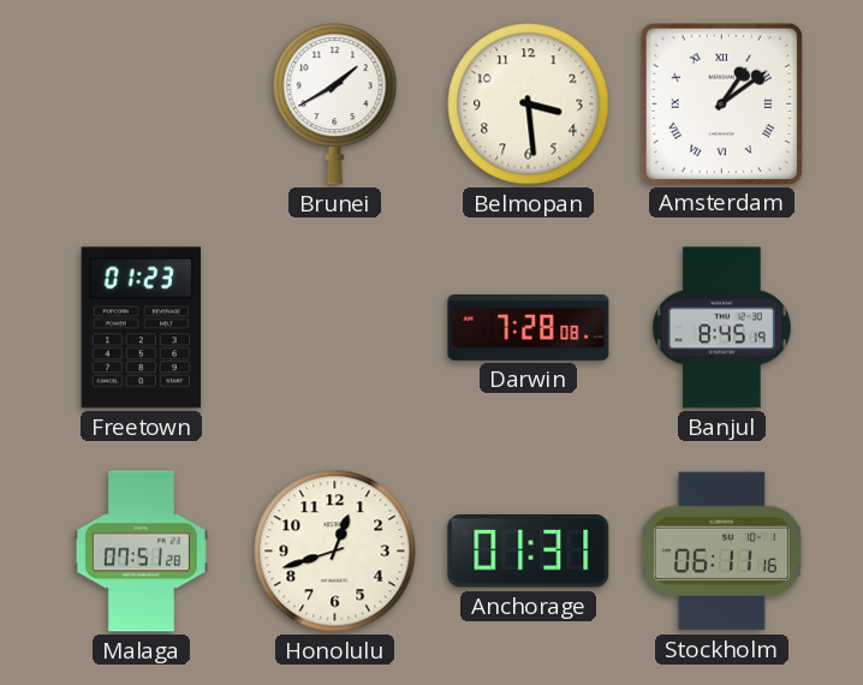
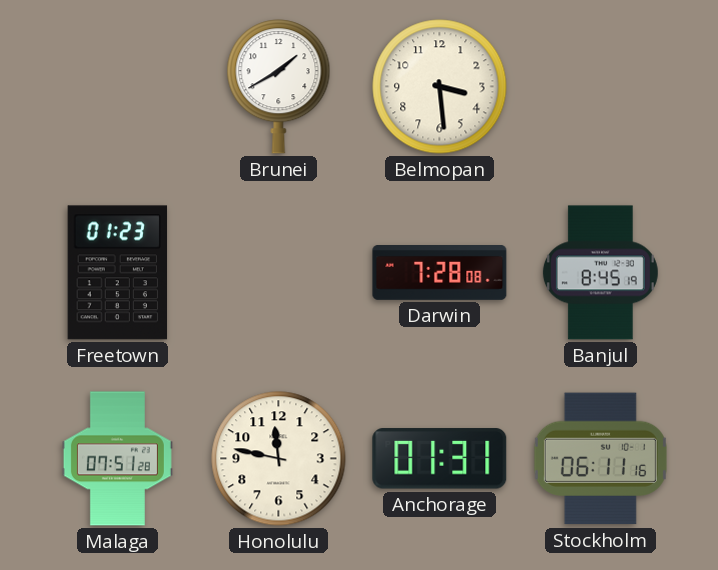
Amsterdam: 1:09 -> none
Honolulu: 12:42 -> 11:47
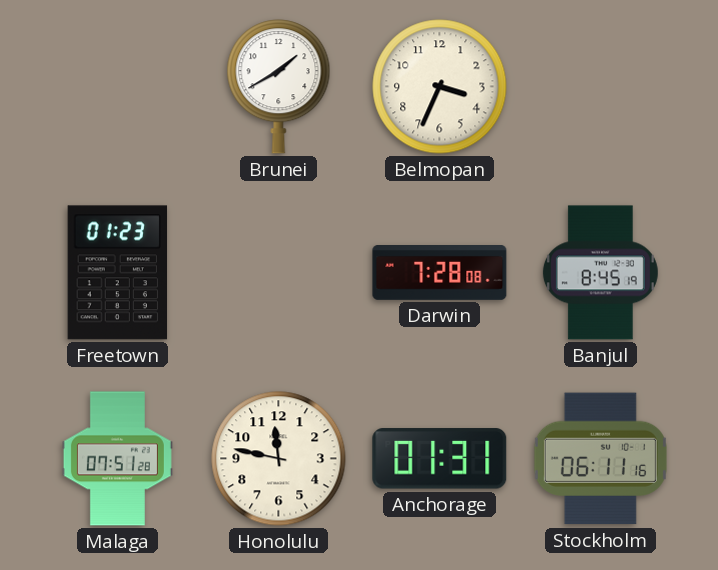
Belmopan: 3:29 -> 3:34
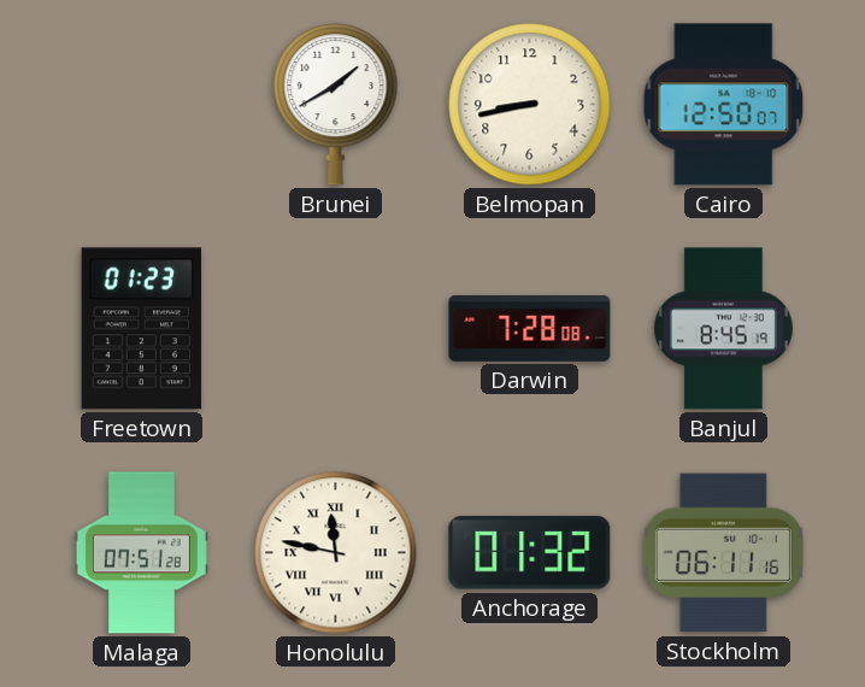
Belmopan: 3:34 -> 8:43
Cairo: none -> 12:50
Honolulu numerals: Arabic -> Roman
Anchorage: 01:31 -> 01:32
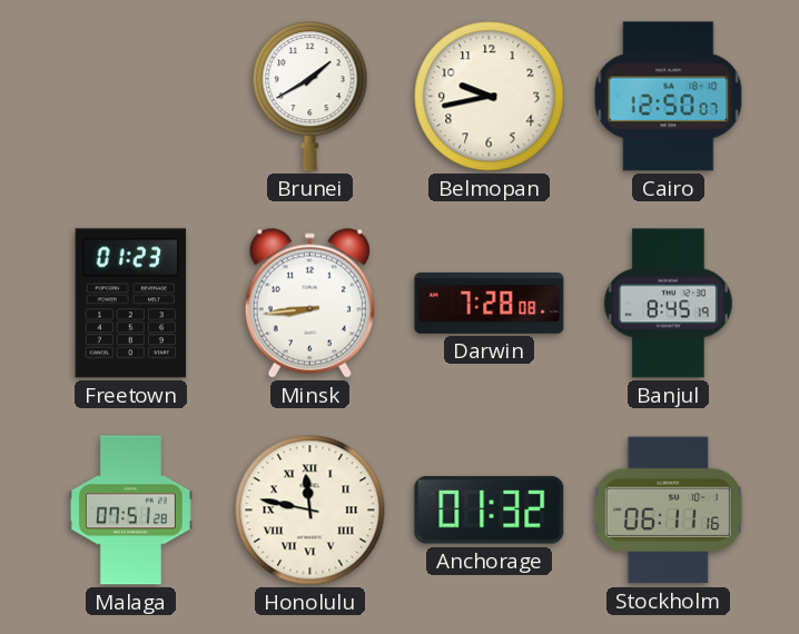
Belmopan: 8:43 -> 9:43
Minsk: none -> 8:44
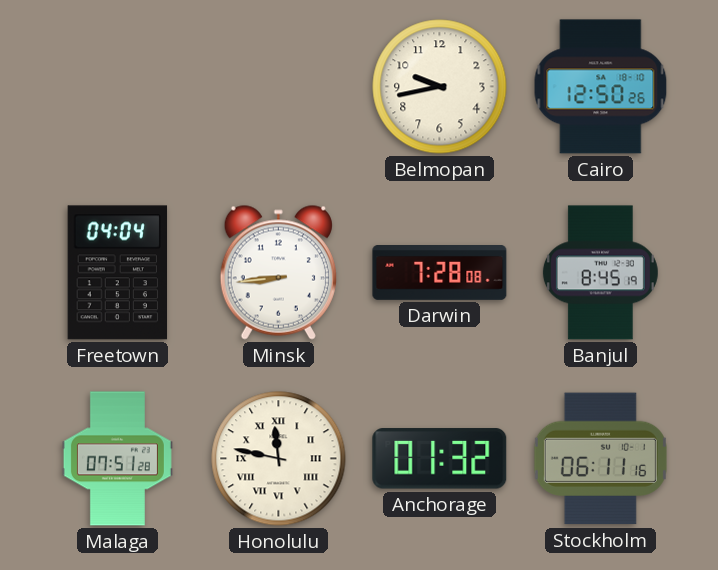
Brunei: 1:40 -> none
Cairo: 12:50:07 -> 12:50:26
Freetown: 01:23 -> 04:04
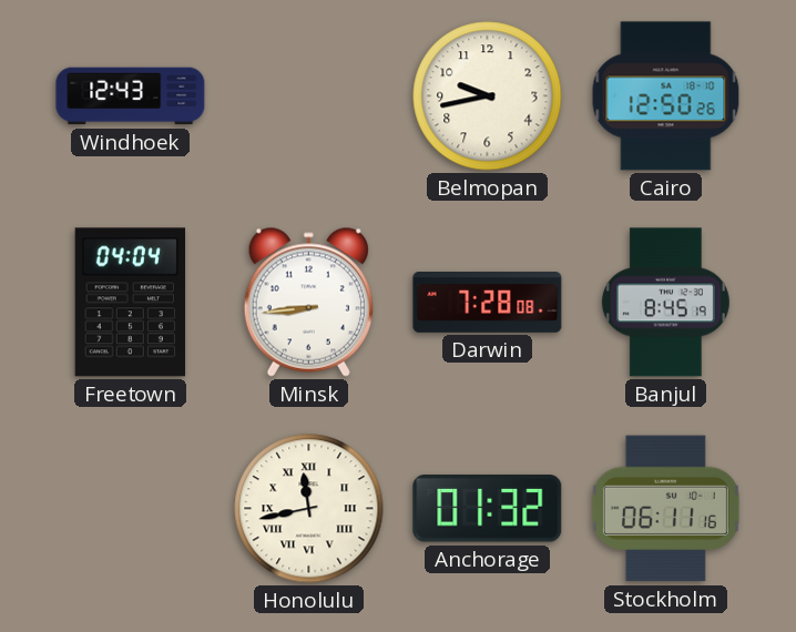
Windhoek: none -> 12:43
Malaga: 07:51 -> none
Honolulu: 11:47 -> 11:43
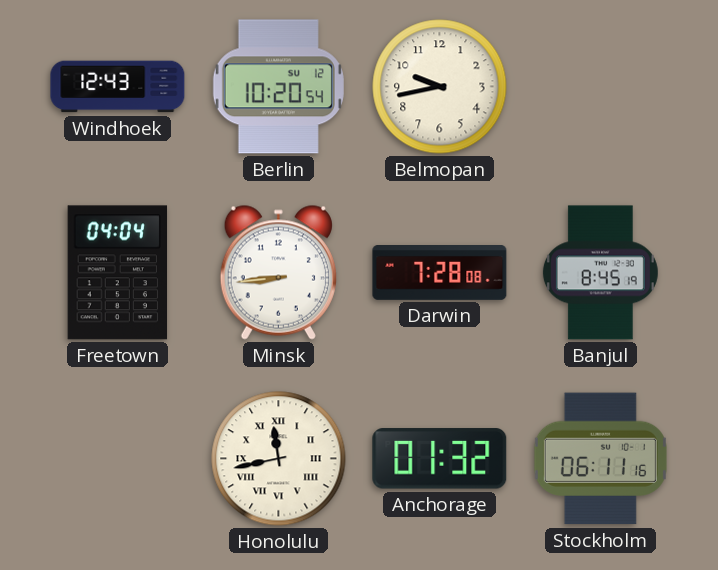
Berlin: none -> 10:20
Cairo: 12:50 -> none
